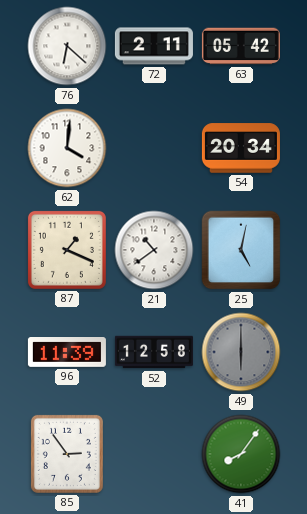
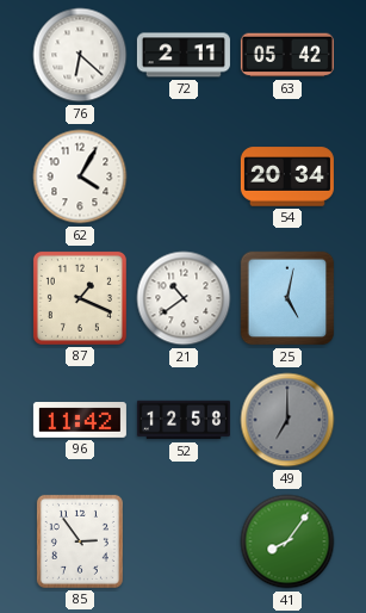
62: 4:01 -> 4:05
96: 11:39 -> 11:42
49: 6:00 -> 7:00
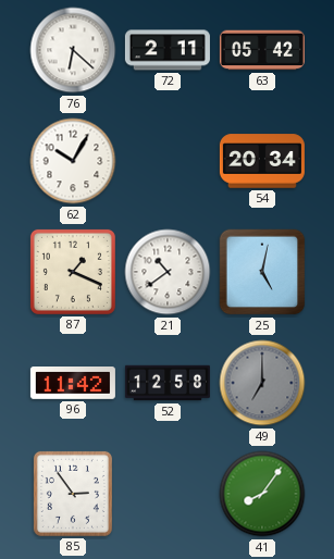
62: 4:05 -> 10:05
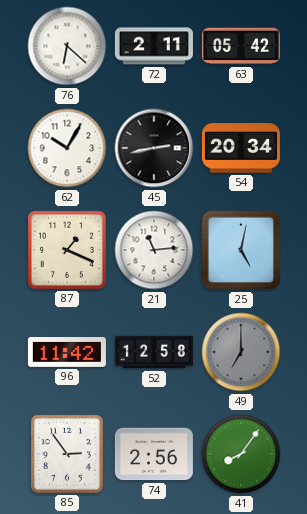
45: none -> 2:43
21: 10:39 -> 11:14
74: none -> 2:56
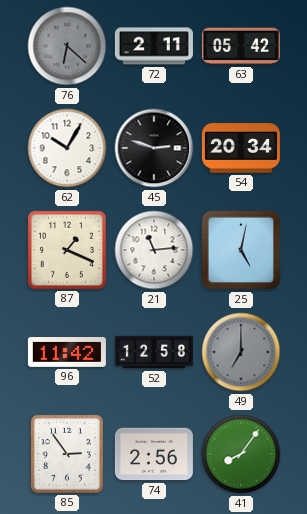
76 dial: white -> grey
45: 2:43 -> 2:48
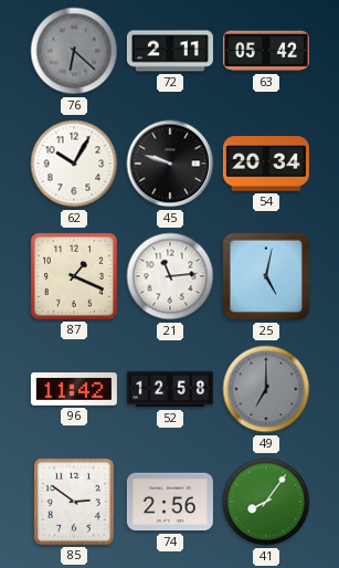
45: 2:48 -> 9:48
85: 2:54 -> 2:51
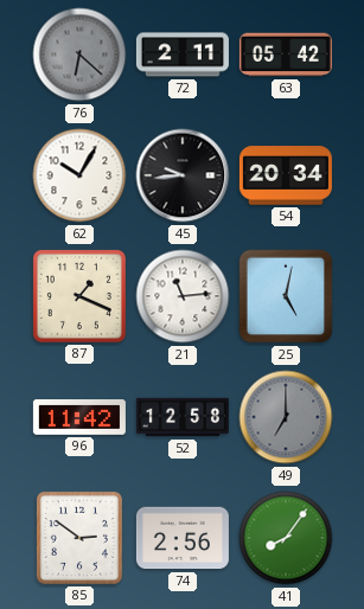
45: 9:48 -> 9:44
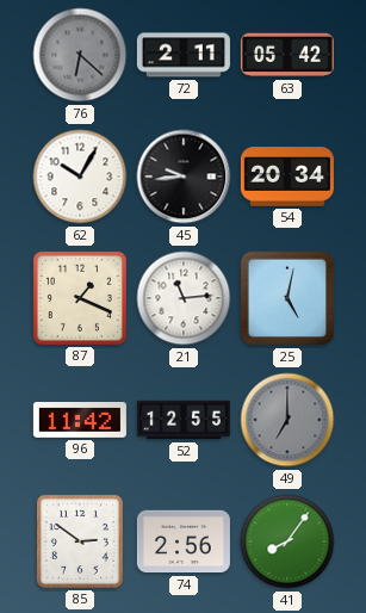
52: 12:58 -> 12:55
